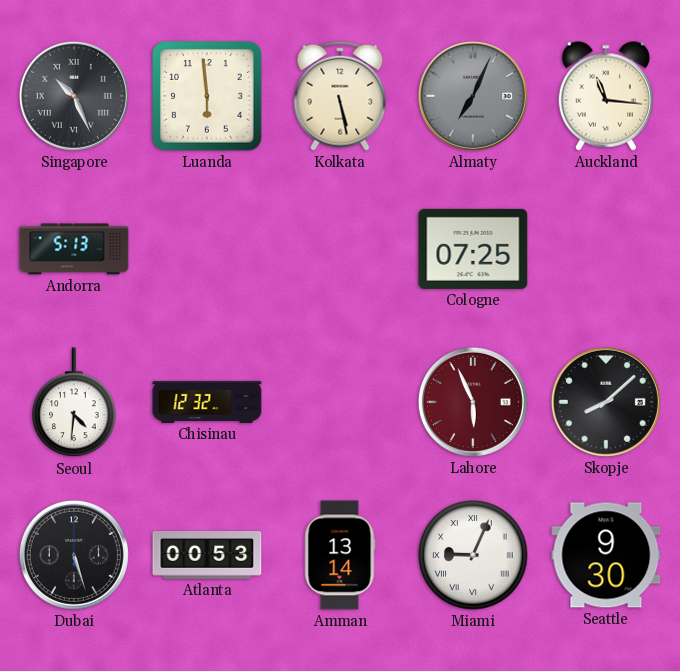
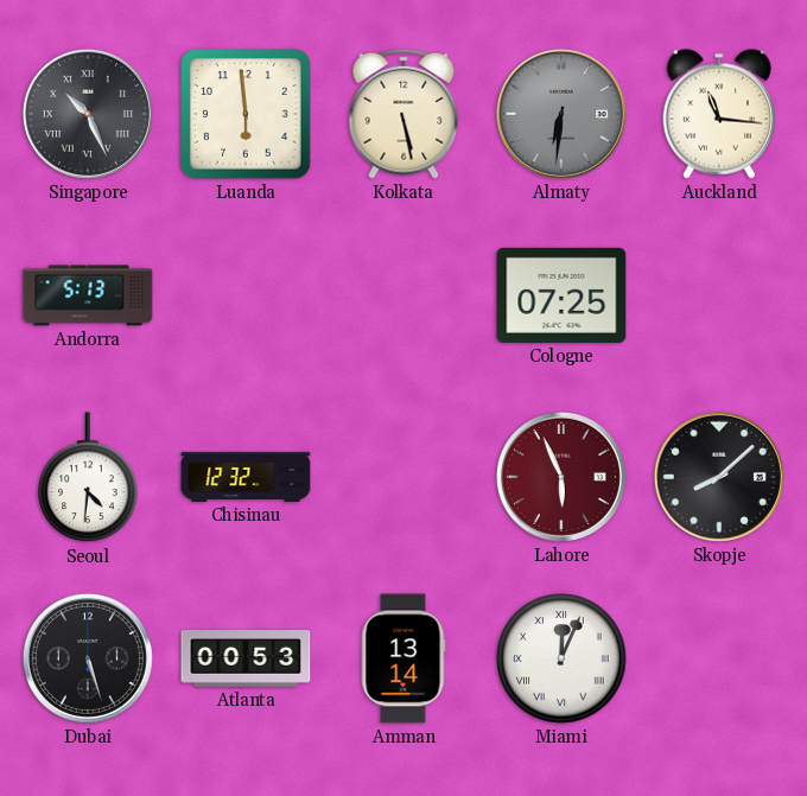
Almaty: 7:04 -> 6:31
Miami: 9:04 -> 12:04
Seattle: 9:30 -> none
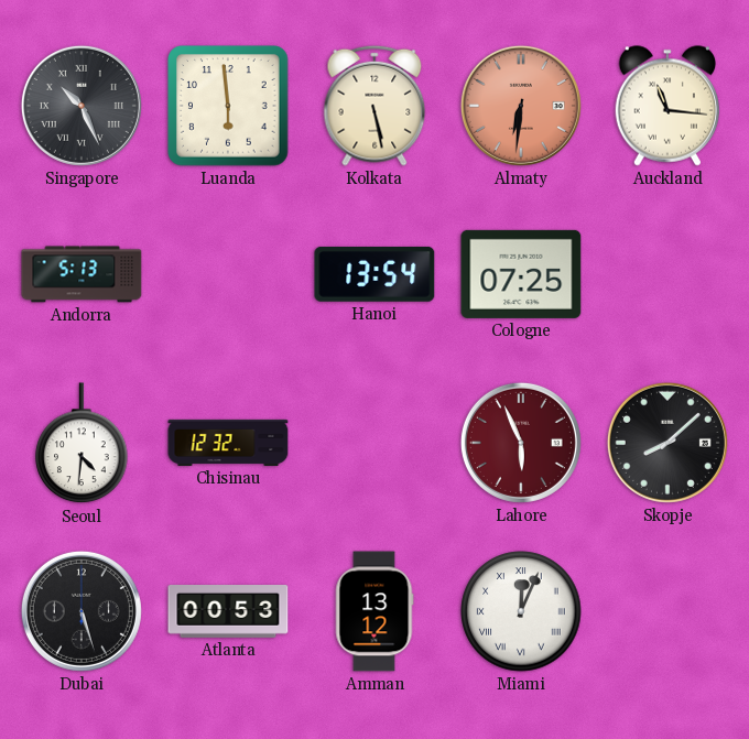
Almaty dial: grey -> salmon
Hanoi: none -> 13:54
Amman: 13:14 -> 13:12
